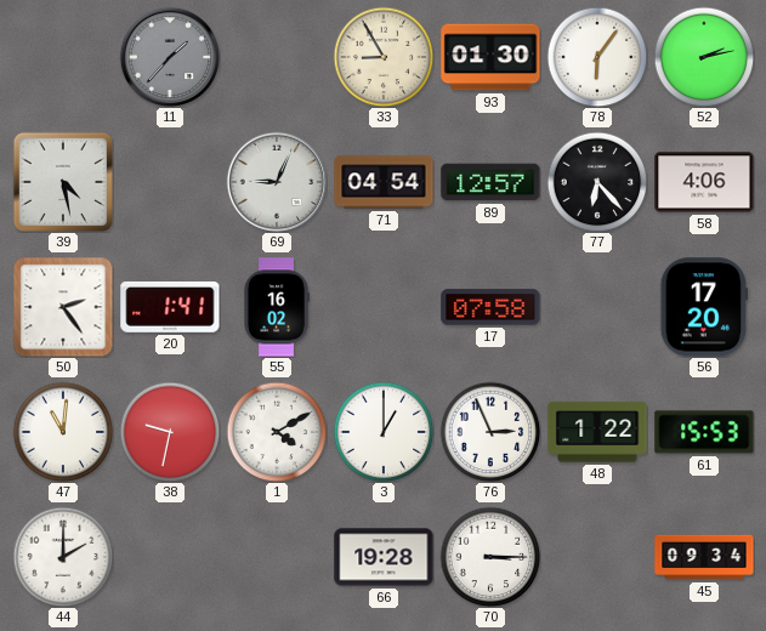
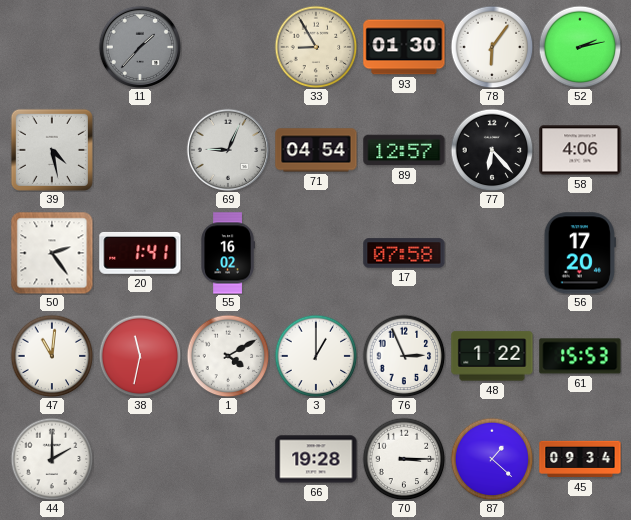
38: 9:32 -> 11:32
87: none -> 1:22
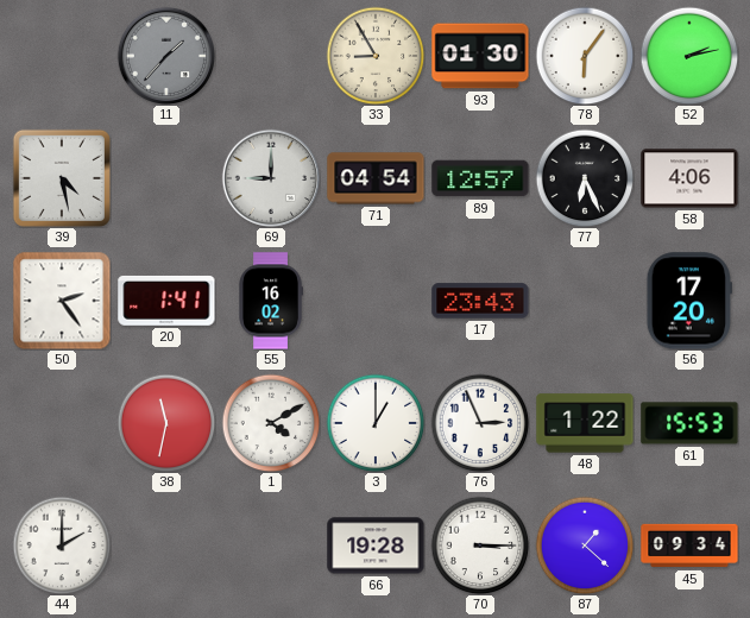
69: 9:04 -> 9:00
77: 6:23 -> 6:26
17: 07:58 -> 23:43
47: 11:01 -> none
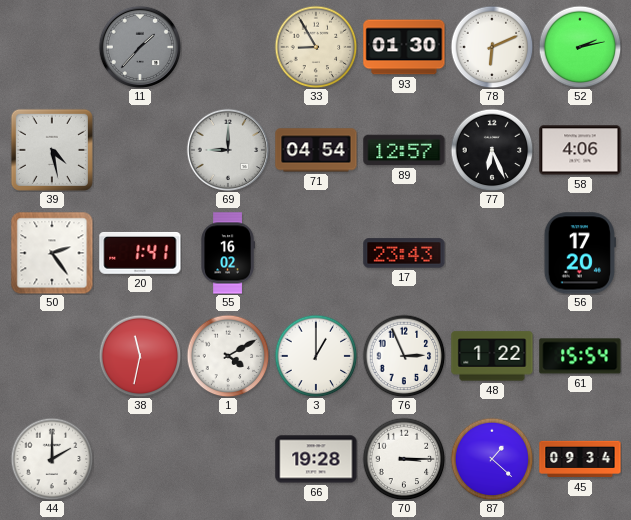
78: 6:06 -> 6:11
61: 15:53 -> 15:54
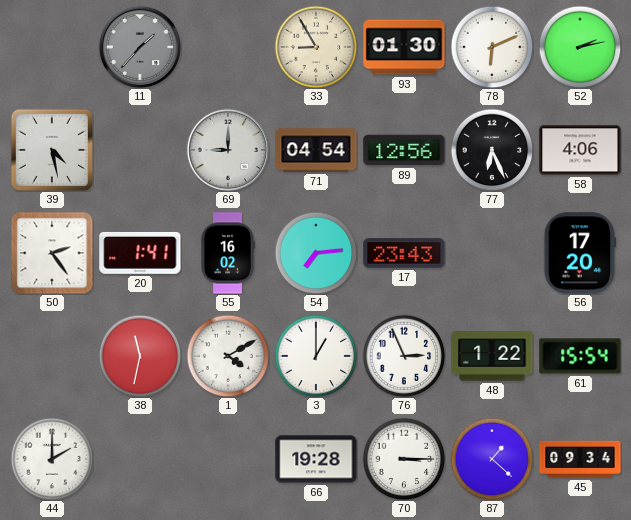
89: 12:57 -> 12:56
54: none -> 7:14
